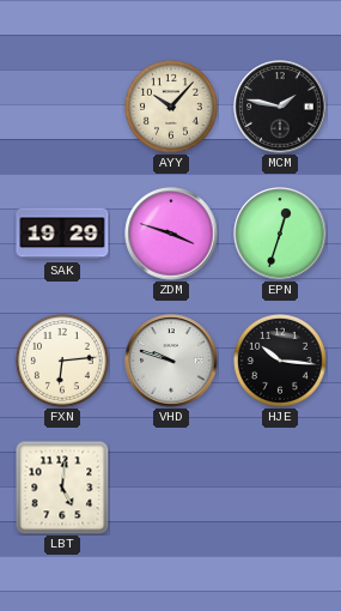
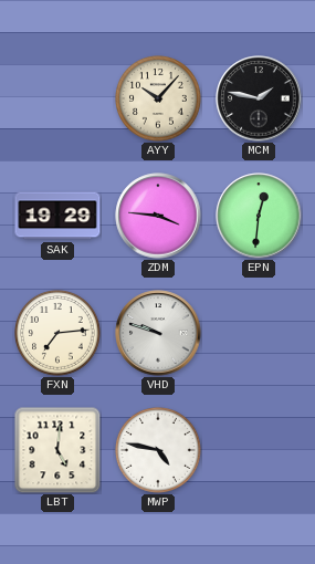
ZDM: 3:48 -> 3:46
EPN: 12:33 -> 12:31
FXN: 6:14 -> 7:14
HJE: 10:16 -> none
MWP: none -> 4:47
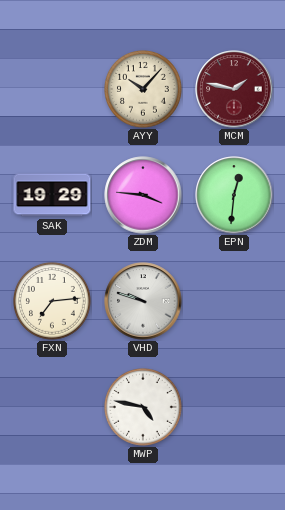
MCM dial: black -> burgundy
LBT: 5:01 -> none
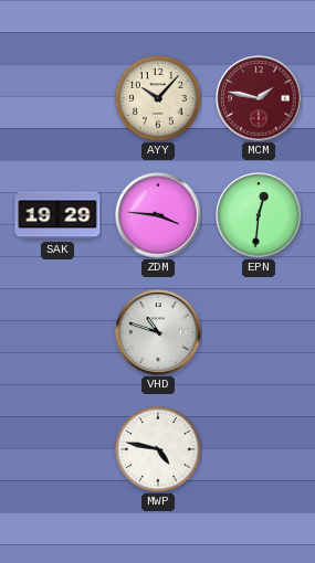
FXN: 7:14 -> none
VHD: 9:48 -> 10:48
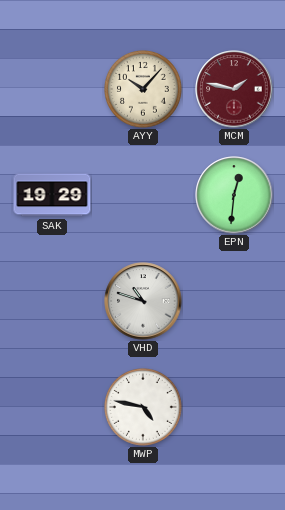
ZDM: 3:46 -> none
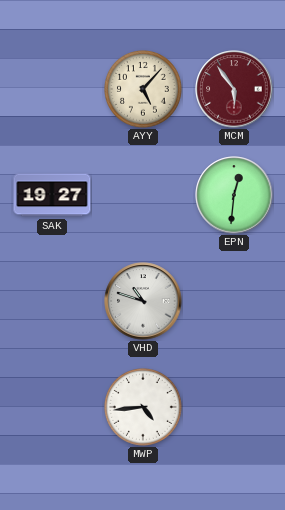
AYY: 10:07 -> 5:07
MCM: 1:47 -> 5:54
SAK: 19:29 -> 19:27
MWP: 4:47 -> 4:44
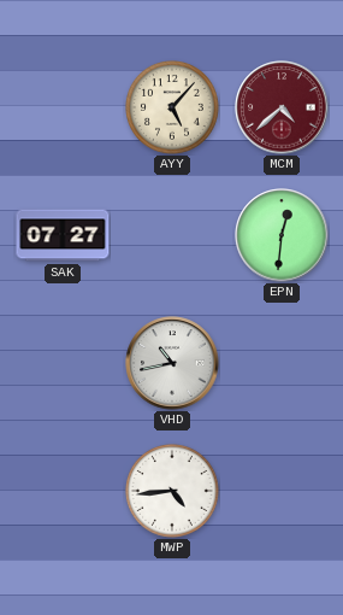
MCM: 5:54 -> 4:38
SAK: 19:27 -> 07:27
VHD: 10:48 -> 10:43
